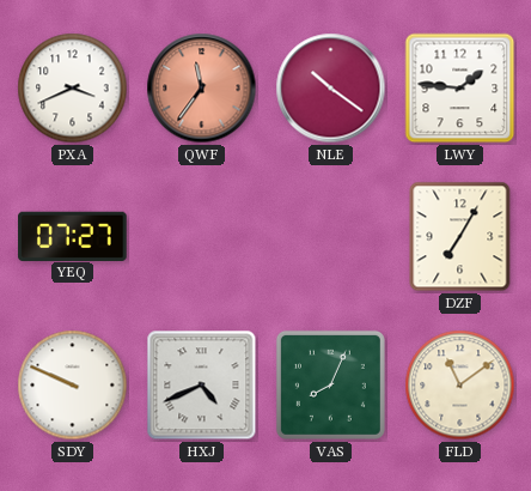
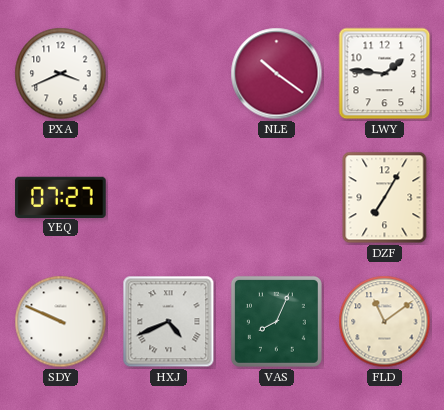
QWF: 11:36 -> none
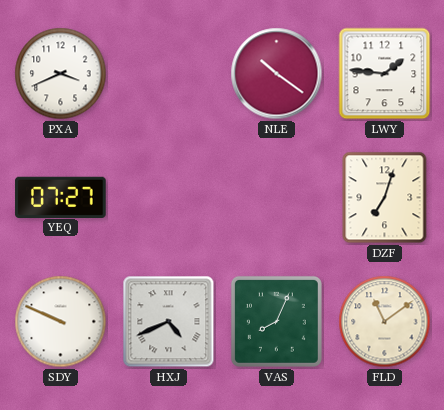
DZF: 7:05 -> 7:03
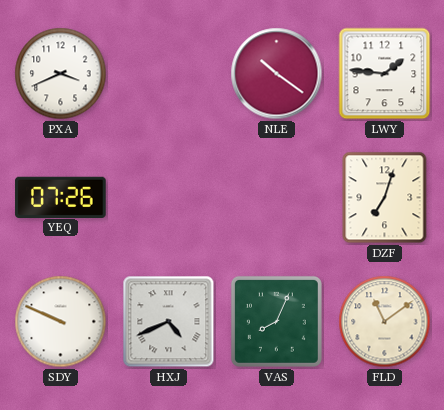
YEQ: 07:27 -> 07:26
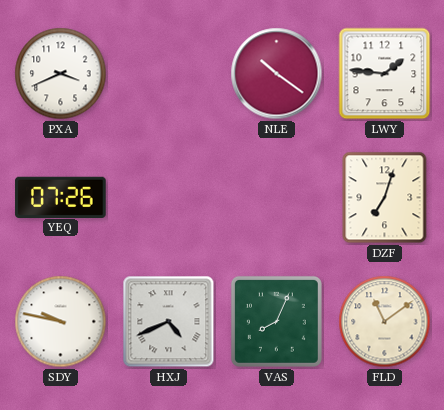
SDY: 9:49 -> 9:47
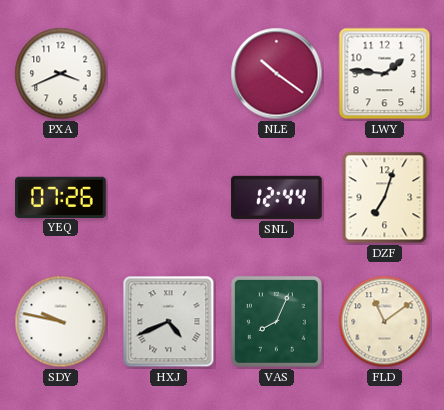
SNL: none -> 12:44
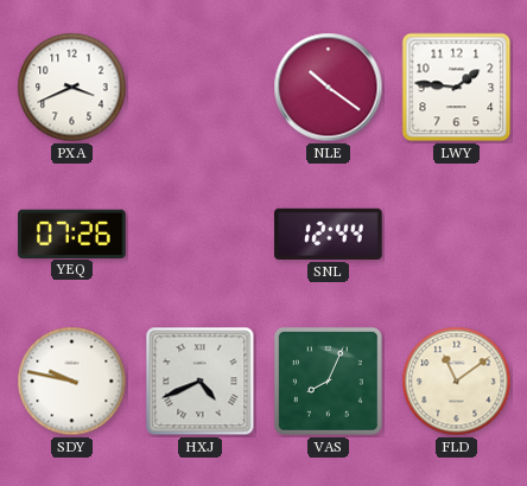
DZF: 7:03 -> none
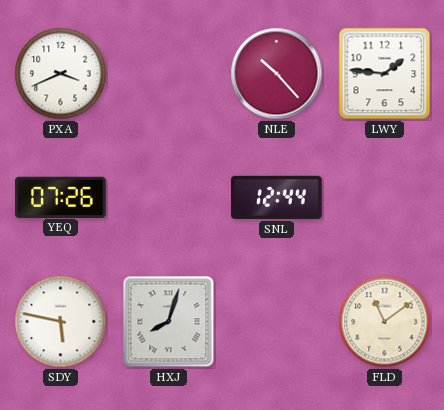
NLE: 10:21 -> 10:23
SDY: 9:47 -> 5:47
HXJ: 4:41 -> 8:03
VAS: 8:04 -> none
